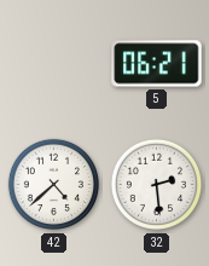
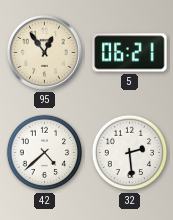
95: none -> 12:54
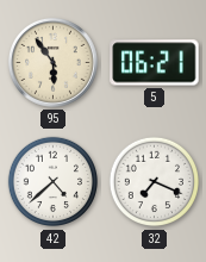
95: 12:54 -> 5:54
32: 2:29 -> 7:19
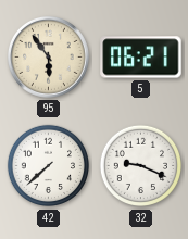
42: 4:38 -> 7:38
32: 7:19 -> 9:19
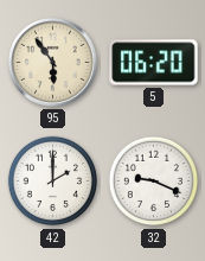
5: 06:21 -> 06:20
42: 7:38 -> 2:00
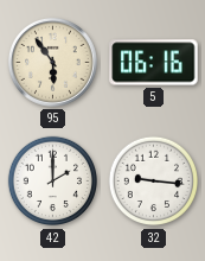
5: 06:20 -> 06:16
32: 9:19 -> 9:16
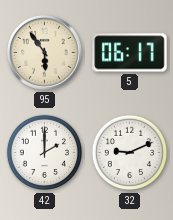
5: 06:16 -> 06:17
32: 9:16 -> 9:11
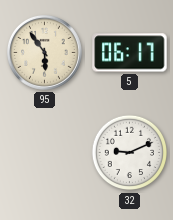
42: 2:00 -> none
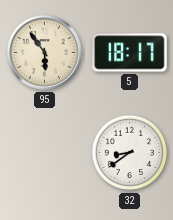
5: 06:17 -> 18:17
32: 9:11 -> 8:39
